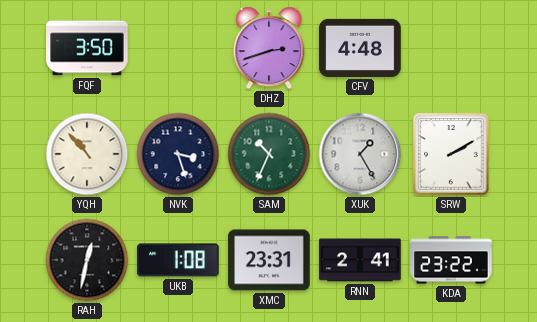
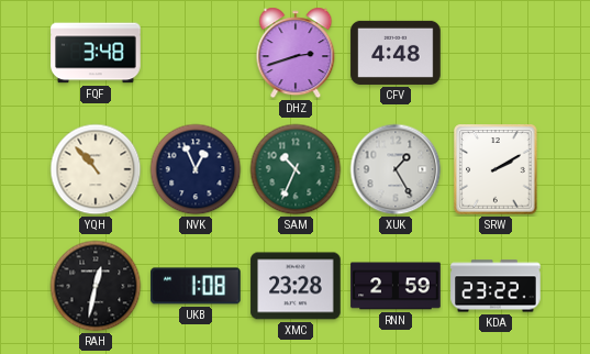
FQF: 3:50 -> 3:48
NVK: 3:27 -> 12:56
XMC: 23:31 -> 23:28
RNN: 2:41 -> 2:59
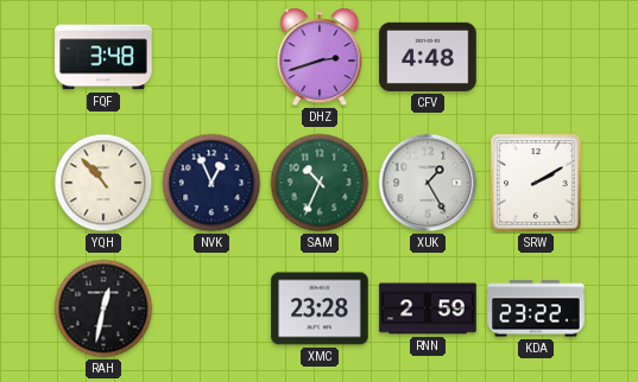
UKB: 1:08 -> none
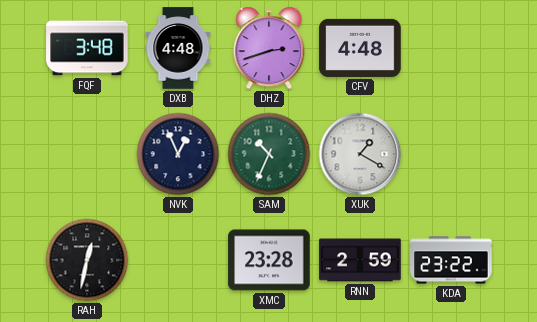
DXB: none -> 4:48
YQH: 10:53 -> none
XUK: 1:25 -> 1:20
SRW: 2:10 -> none
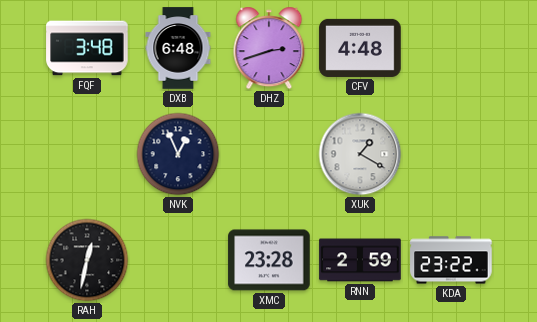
DXB: 4:48 -> 6:48
SAM: 10:34 -> none
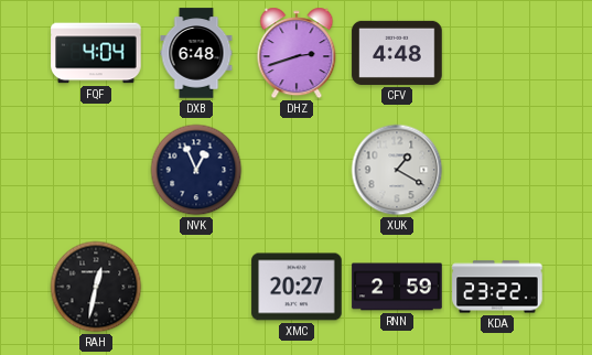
FQF: 3:48 -> 4:04
XMC: 23:28 -> 20:27
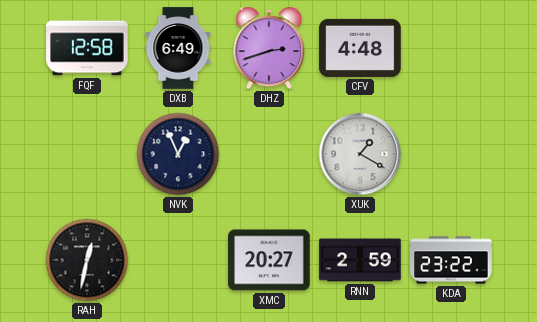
FQF: 4:04 -> 12:58
DXB: 6:48 -> 6:49
